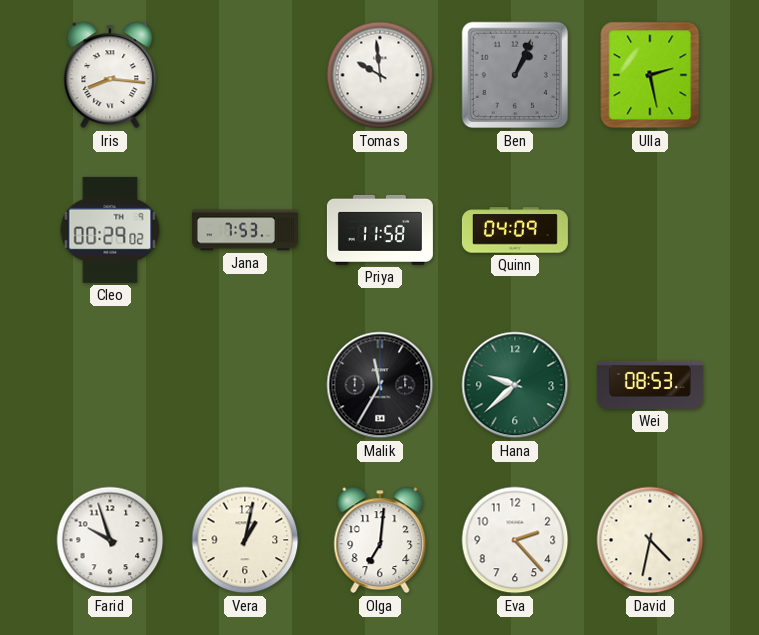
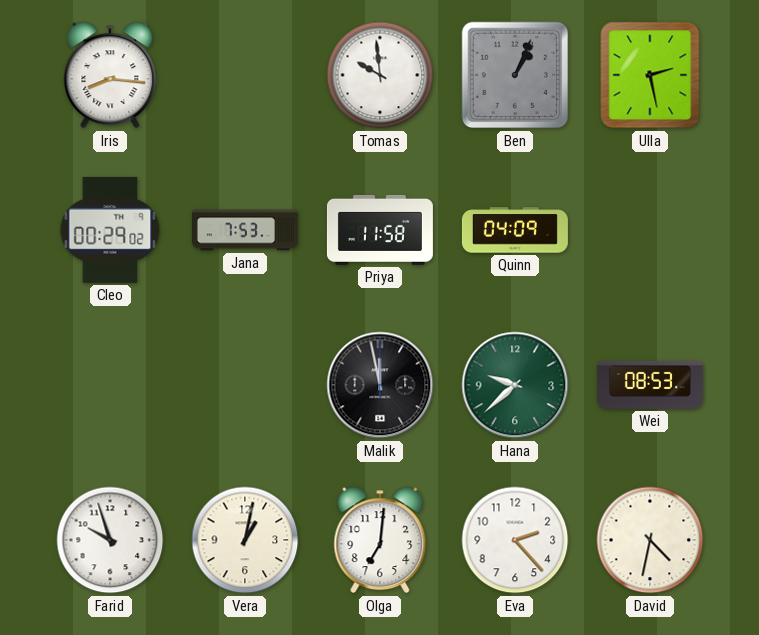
Malik: 11:35 -> 11:58
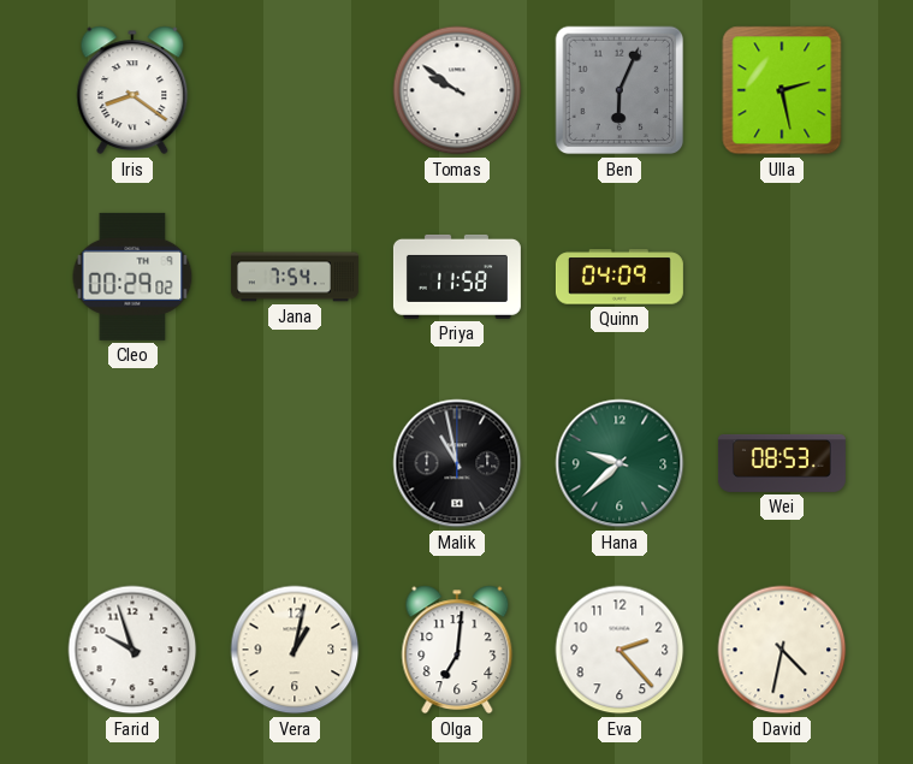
Iris: 8:16 -> 8:21
Tomas: 9:59 -> 9:51
Ben: 1:04 -> 6:04
Jana: 7:53 -> 7:54
Malik: 11:58 -> 10:58
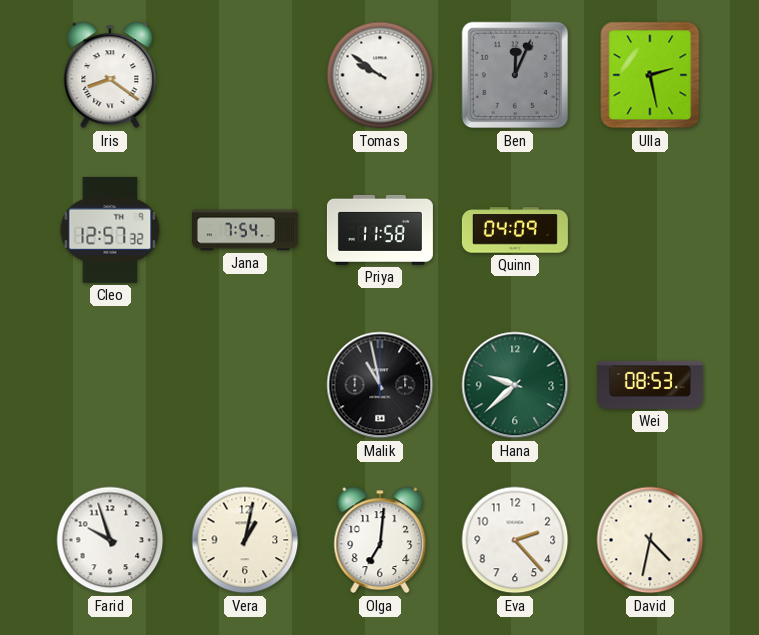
Ben: 6:04 -> 12:04
Cleo: 00:29 -> 12:57
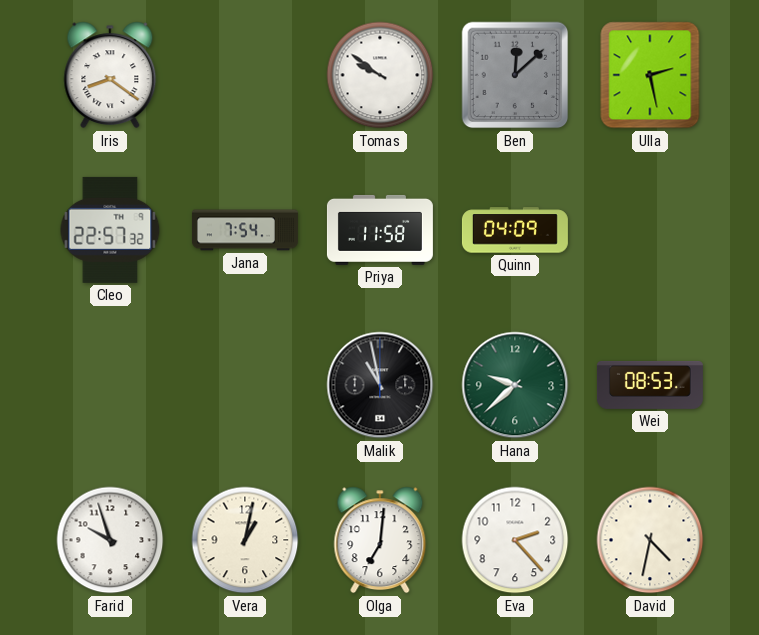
Ben: 12:04 -> 12:08
Cleo: 12:57 -> 22:57
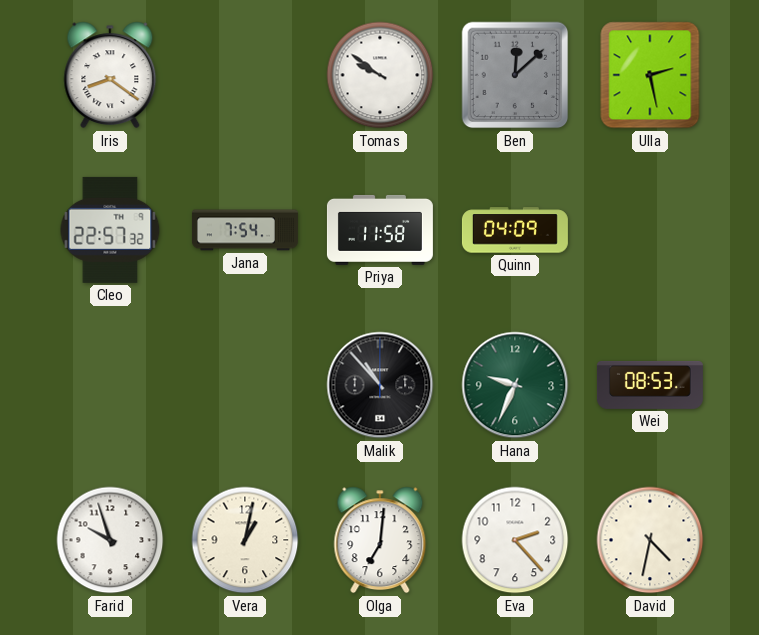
Malik: 10:58 -> 10:53
Hana: 9:38 -> 9:34
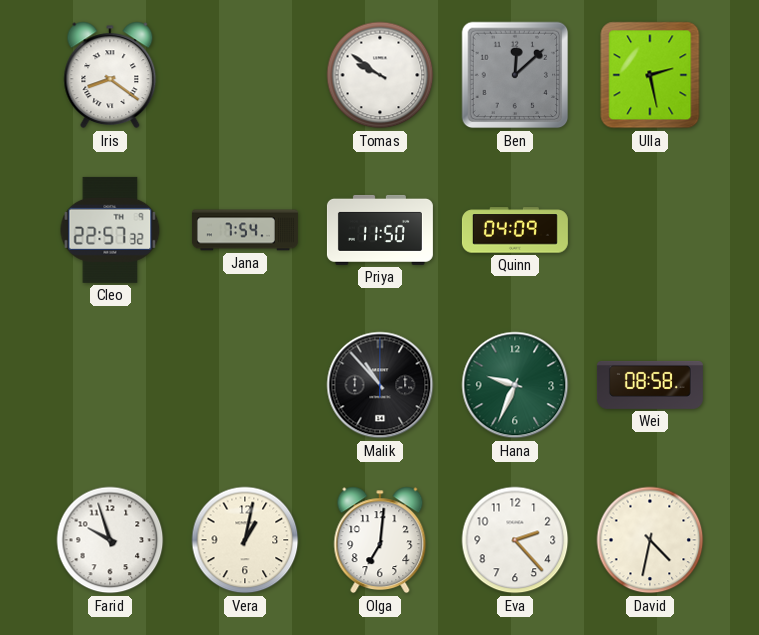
Priya: 11:58 -> 11:50
Wei: 08:53 -> 08:58
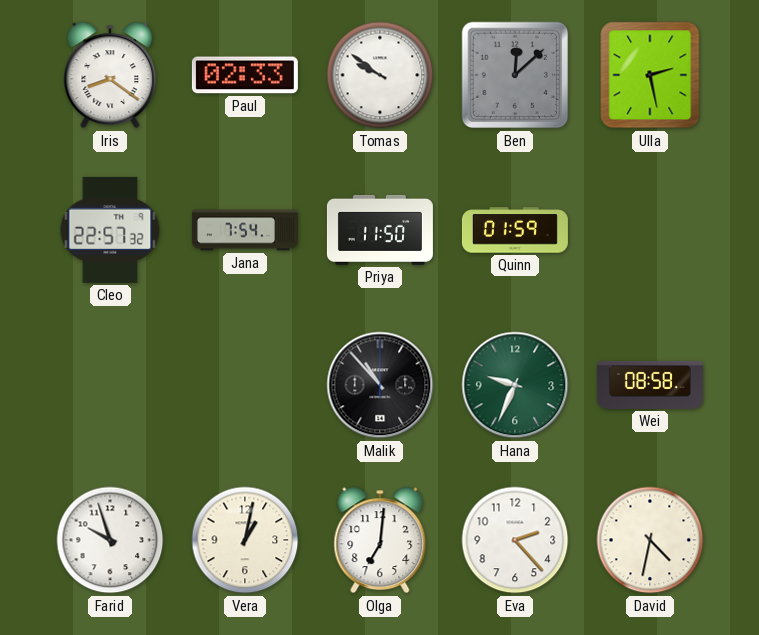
Paul: none -> 02:33
Quinn: 04:09 -> 01:59
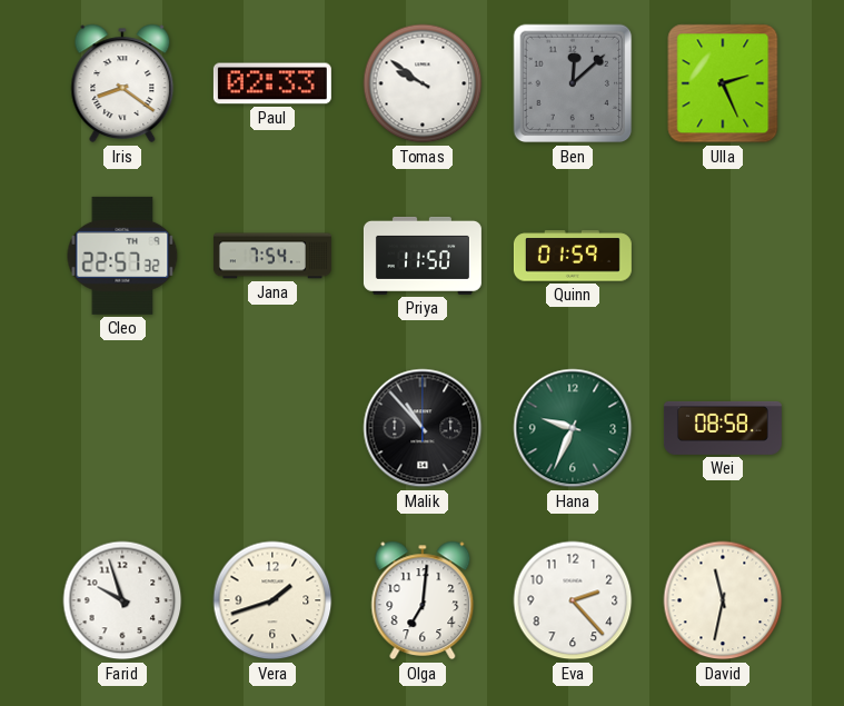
Ulla: 2:28 -> 2:26
Vera: 1:02 -> 1:42
David: 4:32 -> 11:32
